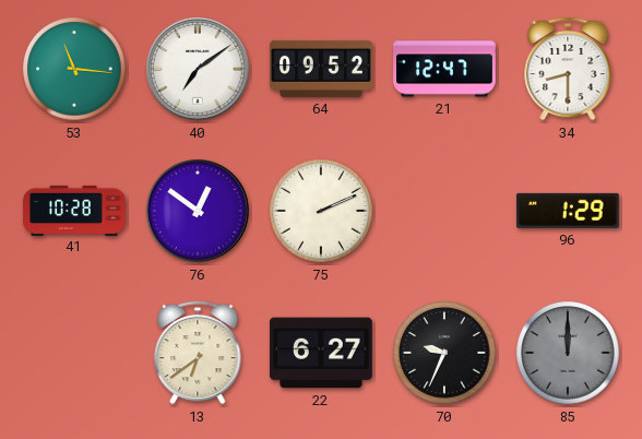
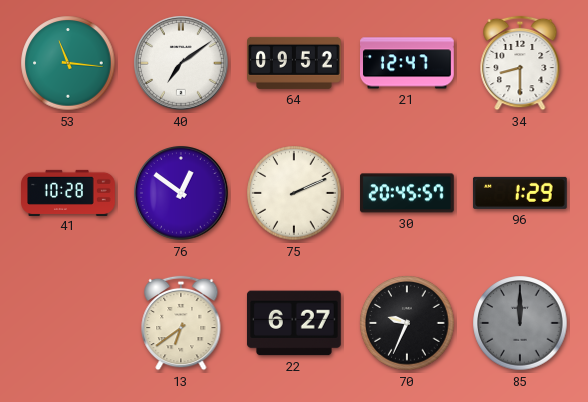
30: none -> 20:45
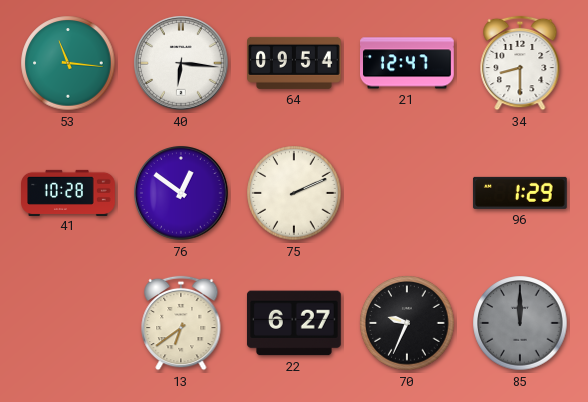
40: 7:09 -> 6:16
64: 09:52 -> 09:54
30: 20:45 -> none
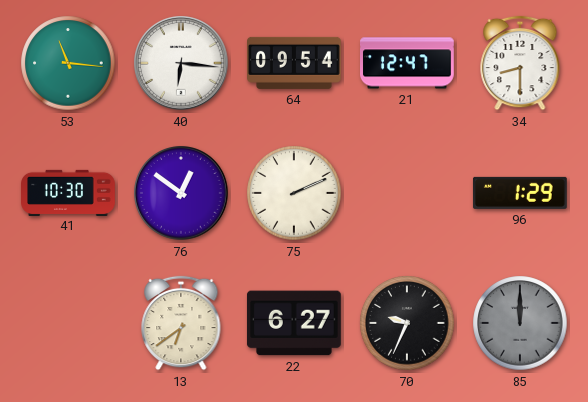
41: 10:28 -> 10:30
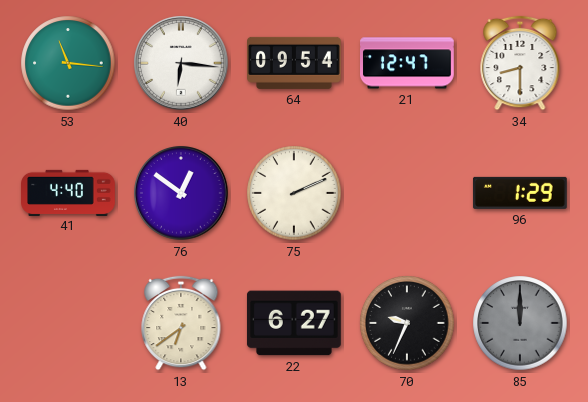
41: 10:30 -> 4:40
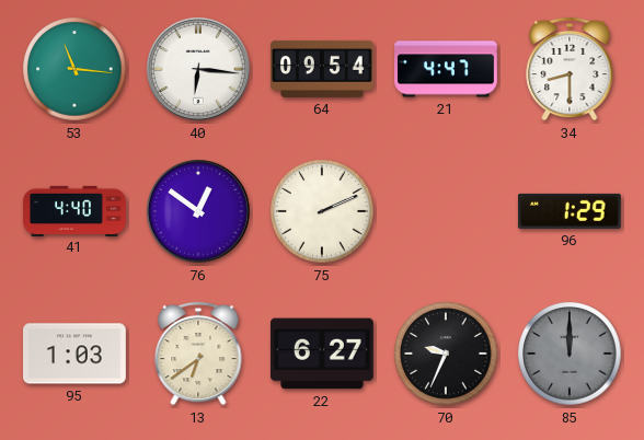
21: 12:47 -> 4:47
95: none -> 1:03
